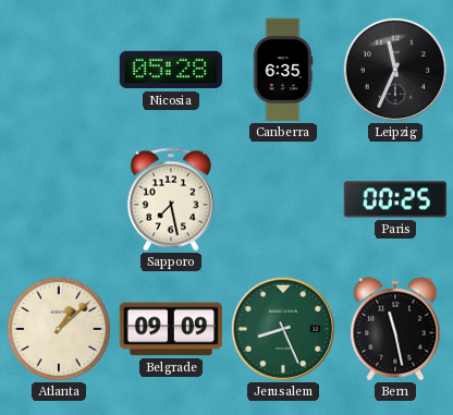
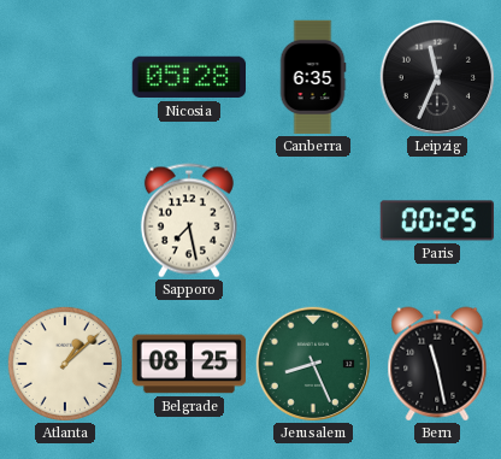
Belgrade: 09:09 -> 08:25
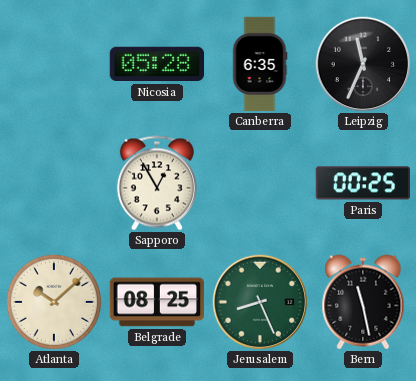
Sapporo: 7:28 -> 12:55
Atlanta: 1:08 -> 10:08
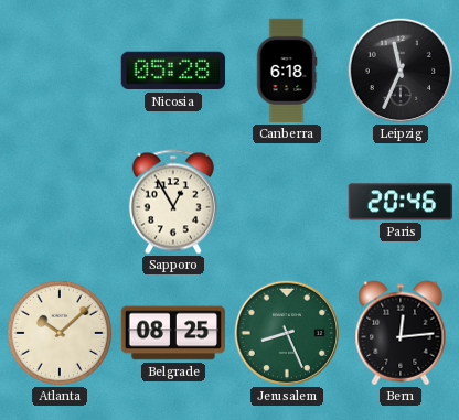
Canberra: 6:35 -> 6:18
Paris: 00:25 -> 20:46
Bern: 11:28 -> 12:14
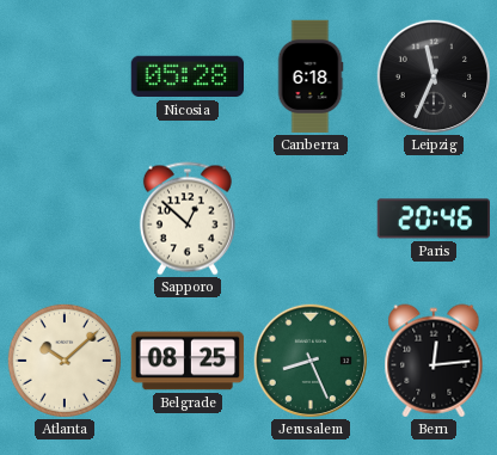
Sapporo: 12:55 -> 12:52
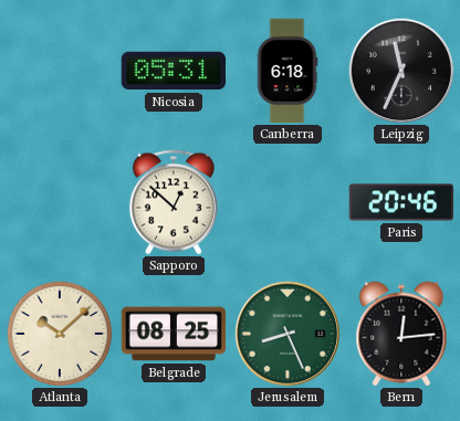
Nicosia: 05:28 -> 05:31
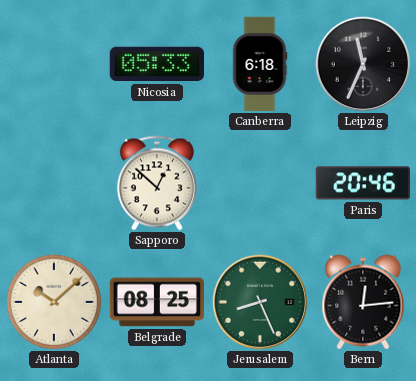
Nicosia: 05:31 -> 05:33
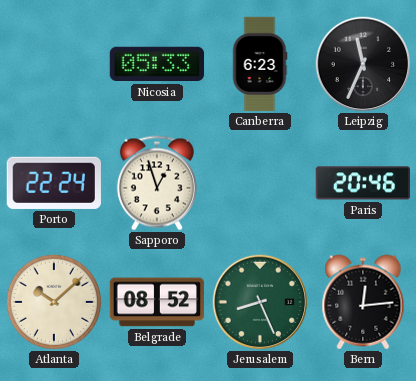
Canberra: 6:18 -> 6:23
Porto: none -> 22:24
Sapporo: 12:52 -> 12:57
Belgrade: 08:25 -> 08:52
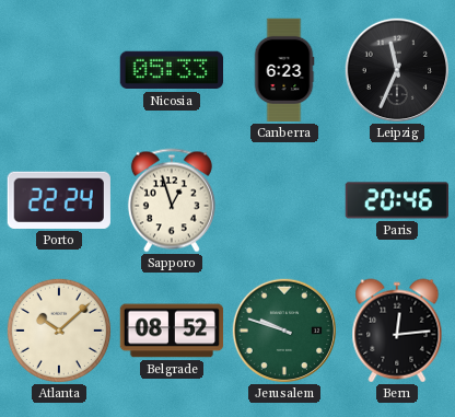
Jerusalem: 8:26 -> 9:48
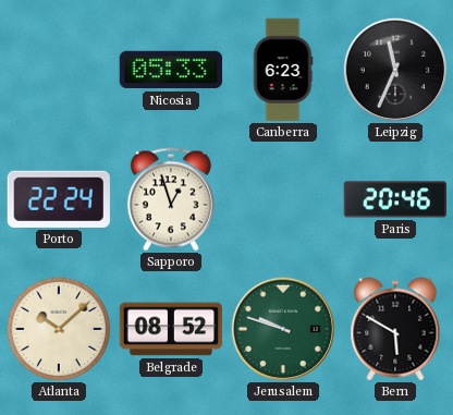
Bern: 12:14 -> 5:50
